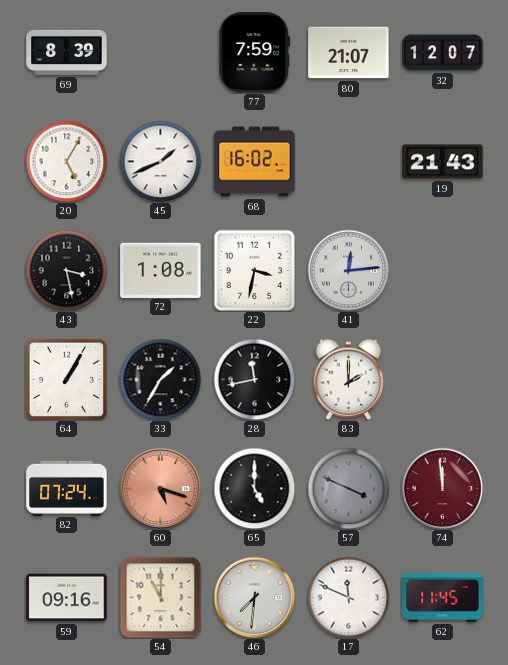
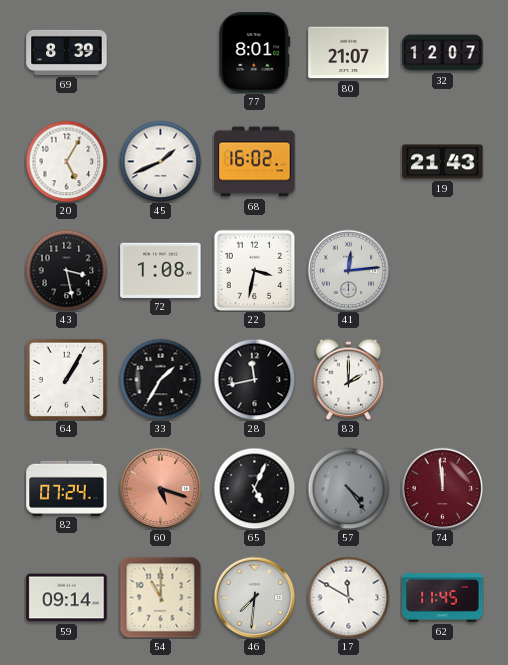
77: 7:59 -> 8:01
65: 5:00 -> 5:04
57: 3:49 -> 4:24
59: 09:16 -> 09:14
17: 11:49 -> 11:50
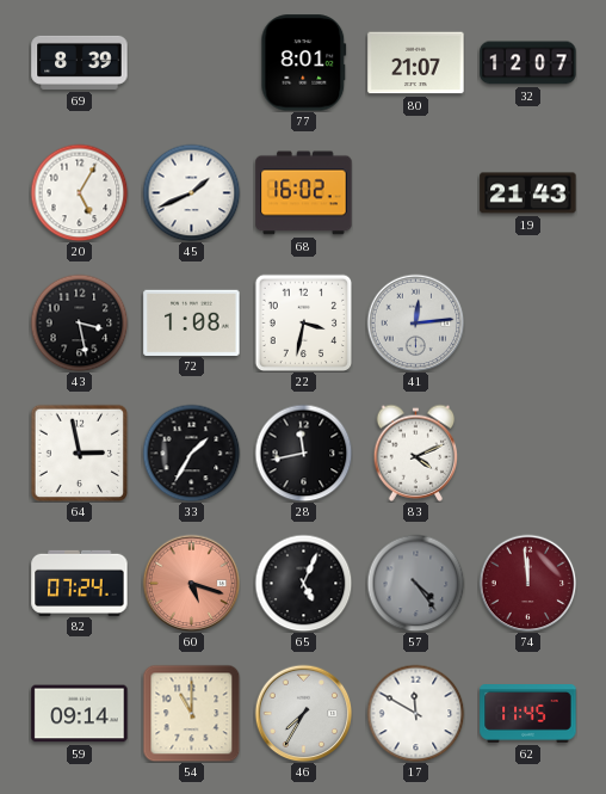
64: 1:05 -> 2:58
83: 2:00 -> 4:11
46: 7:31 -> 7:35
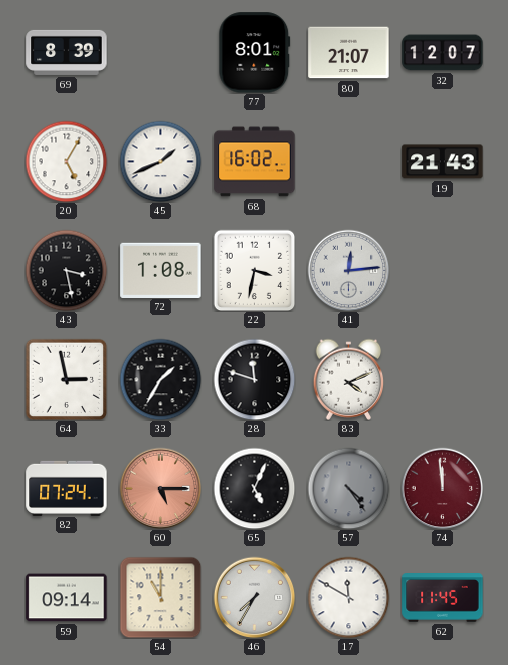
28: 11:43 -> 11:48
60: 5:18 -> 5:15
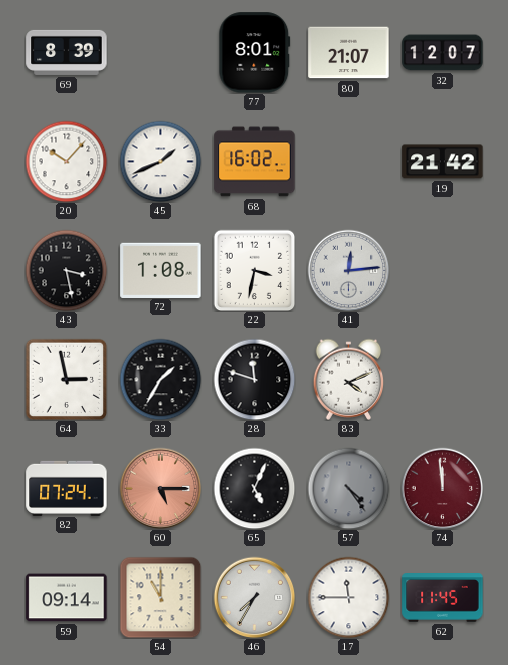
20: 5:05 -> 10:07
19: 21:43 -> 21:42
17: 11:50 -> 11:45
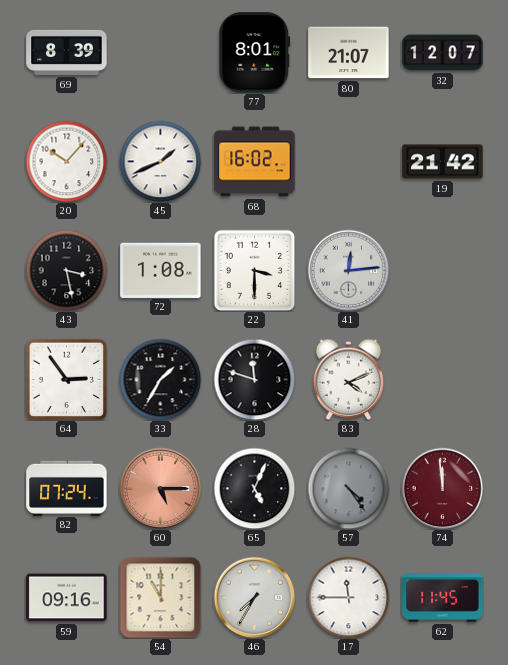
22: 3:32 -> 3:30
64: 2:58 -> 2:54
59: 09:14 -> 09:16
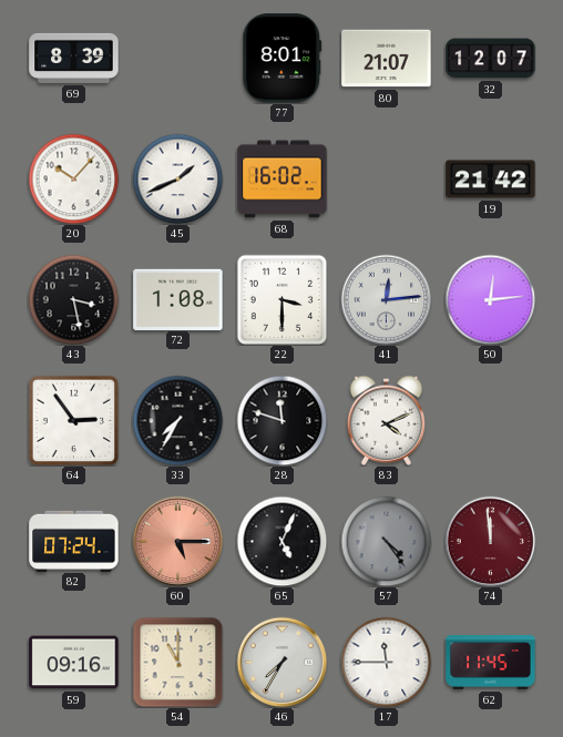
50: none -> 12:14
33: 1:35 -> 7:35
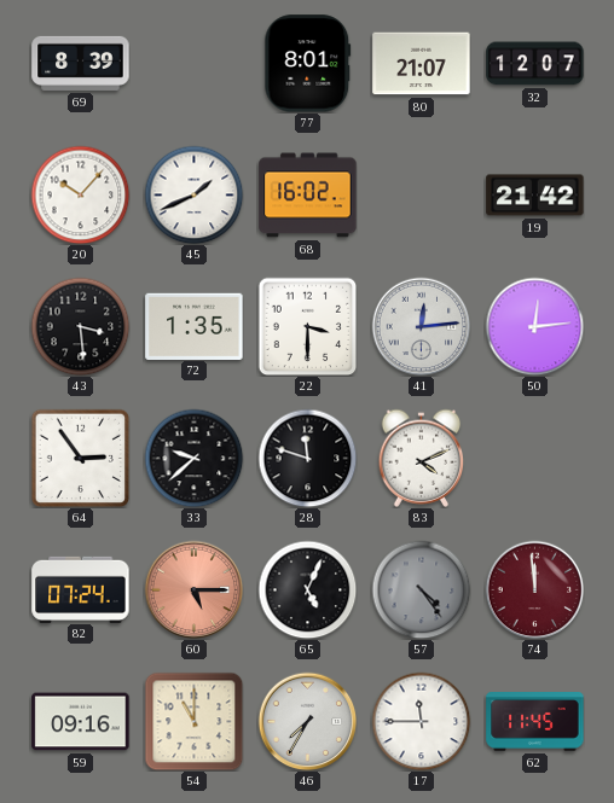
43: 3:28 -> 3:29
72: 1:08 -> 1:35
33: 7:35 -> 9:38
